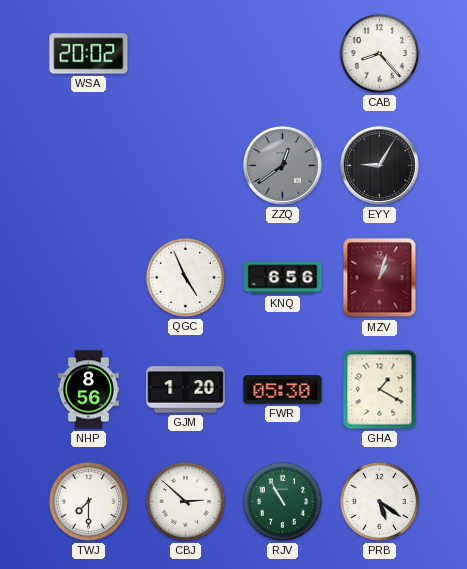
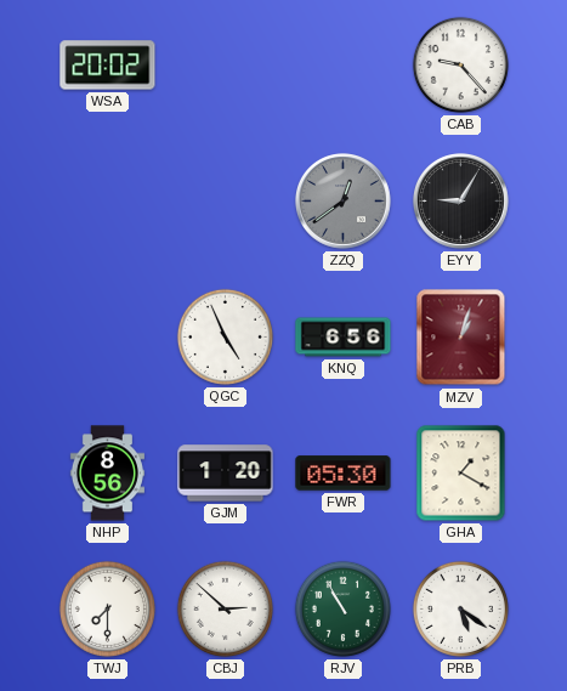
CAB: 8:23 -> 9:23
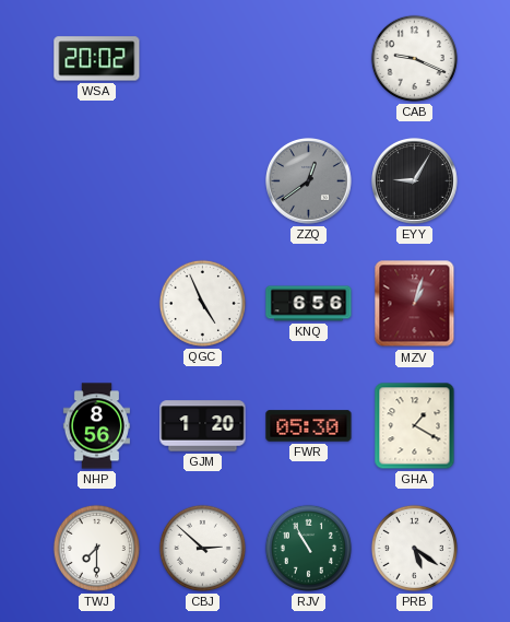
CAB: 9:23 -> 9:19
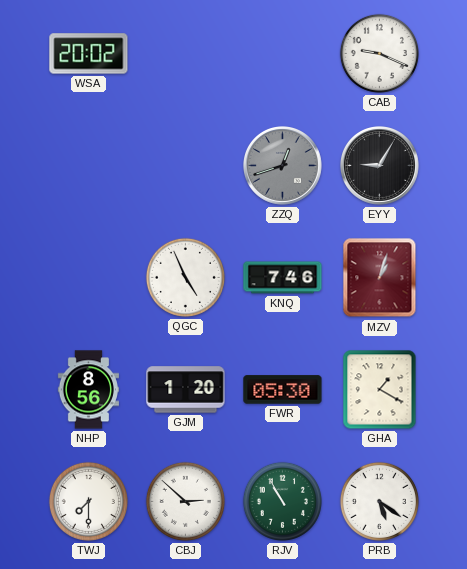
ZZQ: 12:39 -> 12:42
KNQ: 6:56 -> 7:46
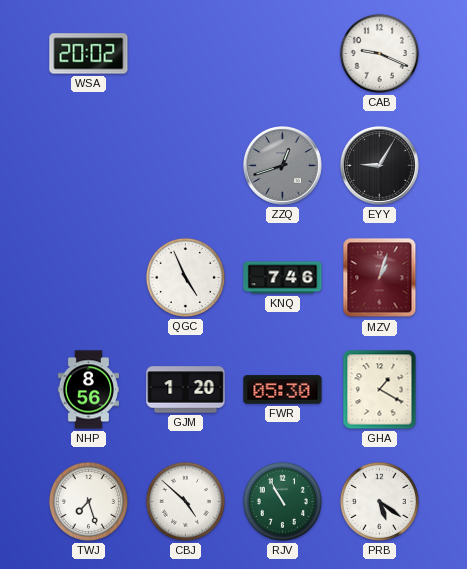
TWJ: 7:30 -> 7:27
CBJ: 2:52 -> 4:52
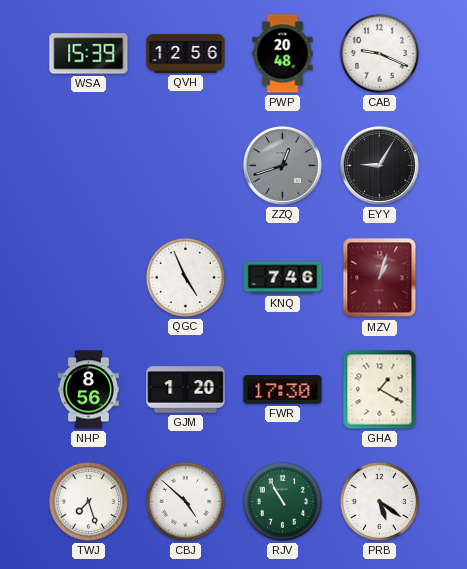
WSA: 20:02 -> 15:39
QVH: none -> 12:56
PWP: none -> 20:48
FWR: 05:30 -> 17:30
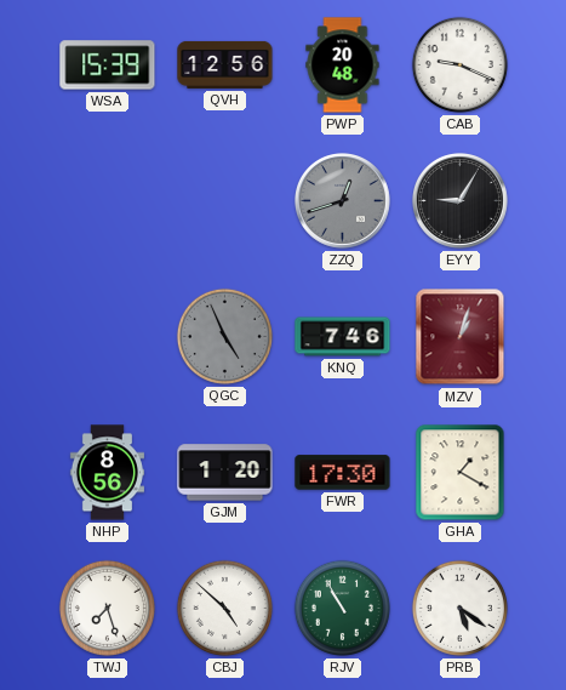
QGC dial: white -> grey
